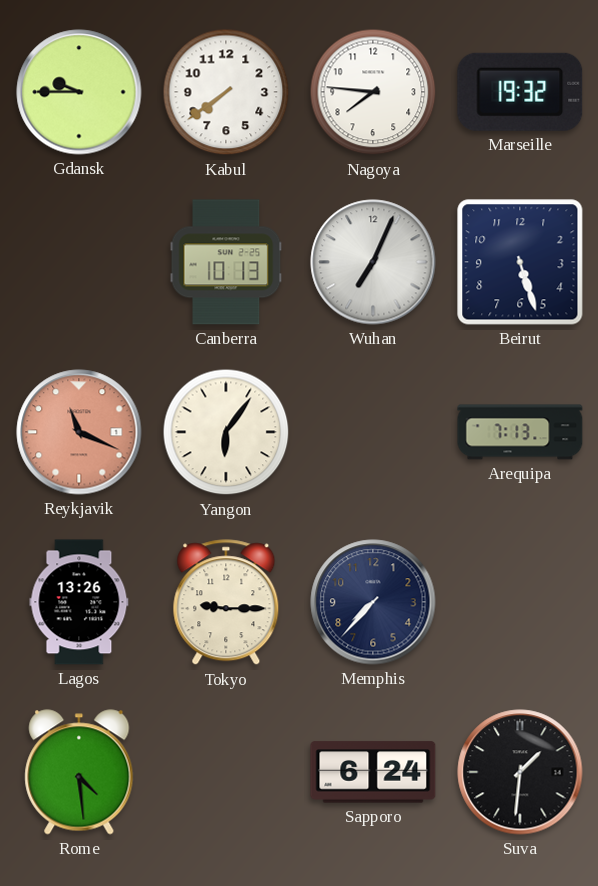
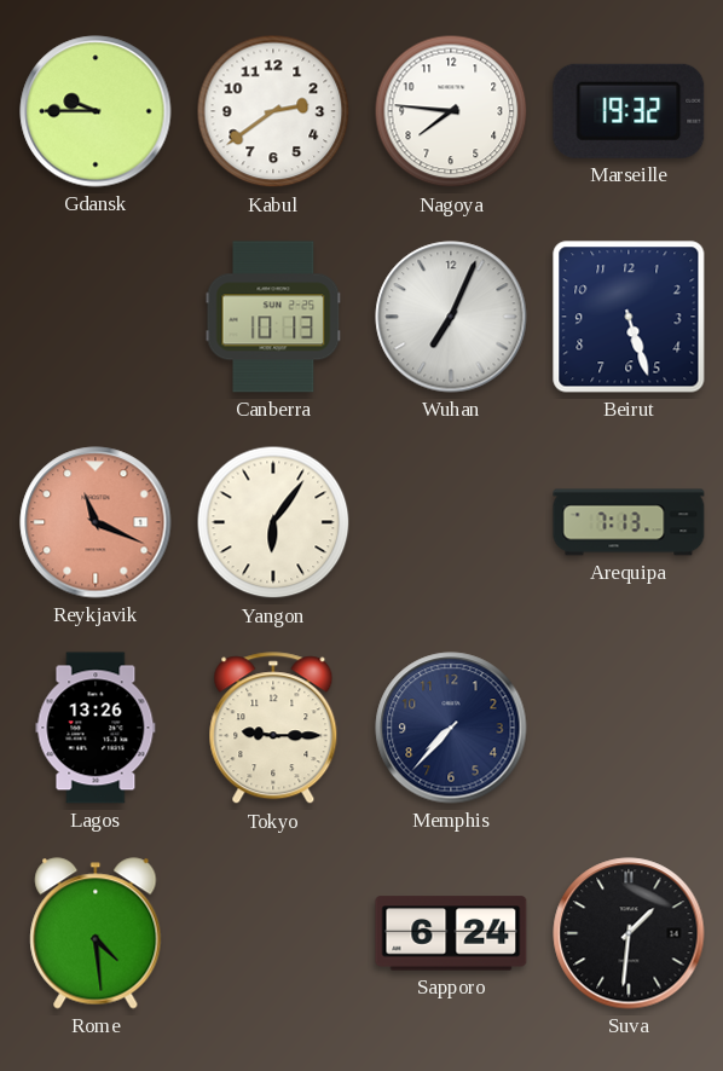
Kabul: 7:39 -> 2:39
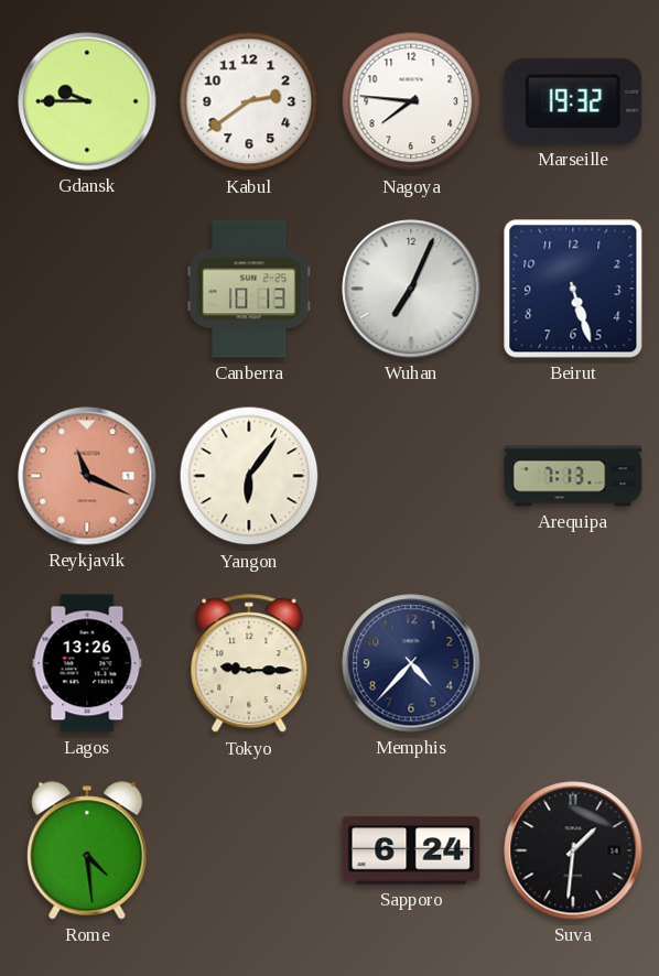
Memphis: 7:37 -> 4:37
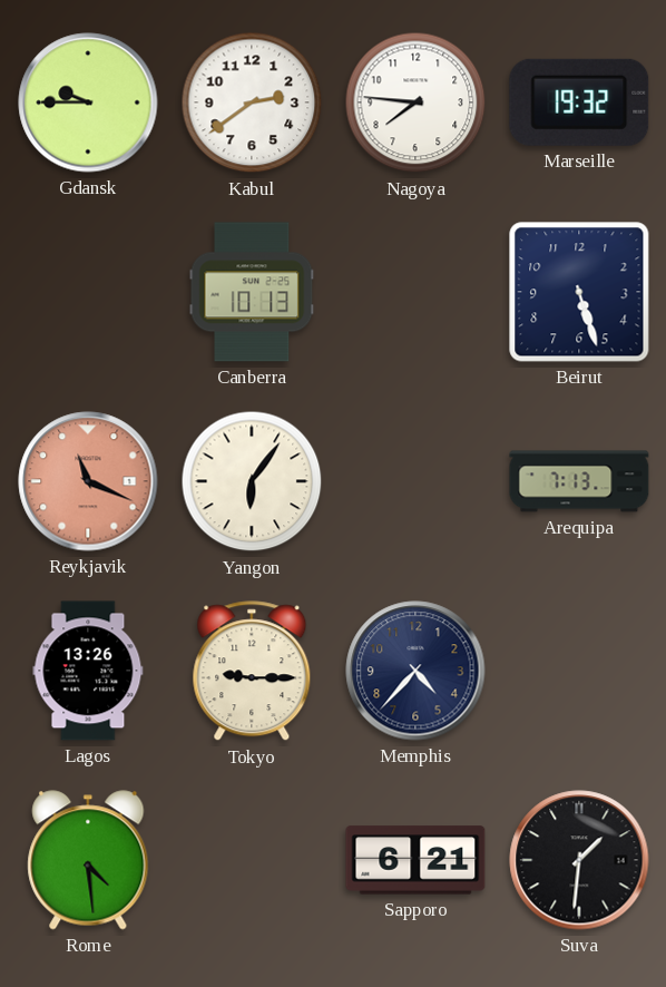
Wuhan: 7:04 -> none
Sapporo: 6:24 -> 6:21
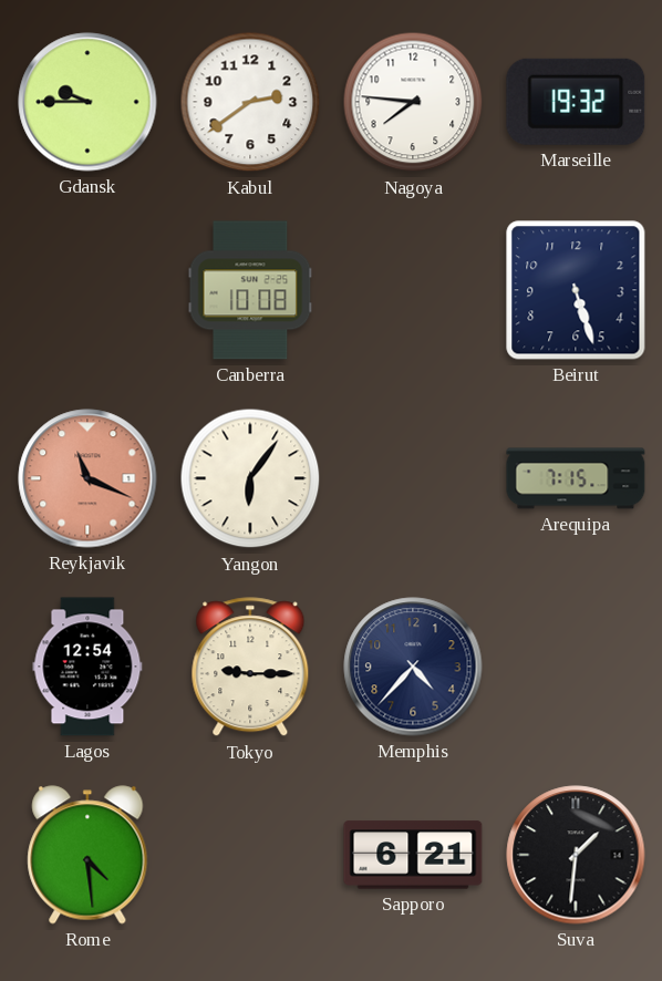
Canberra: 10:13 -> 10:08
Arequipa: 7:13 -> 7:15
Lagos: 13:26 -> 12:54
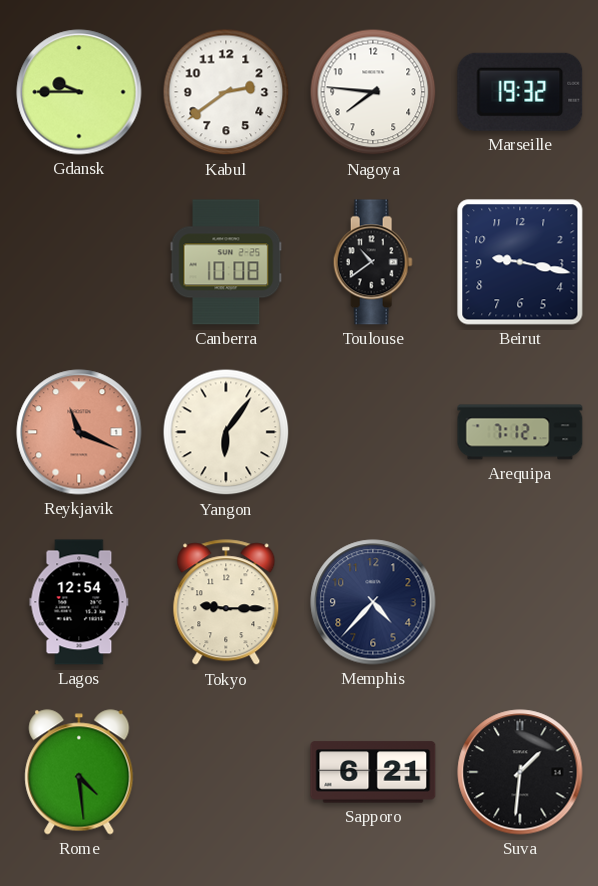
Toulouse: none -> 10:39
Beirut: 5:27 -> 9:17
Arequipa: 7:15 -> 7:12
